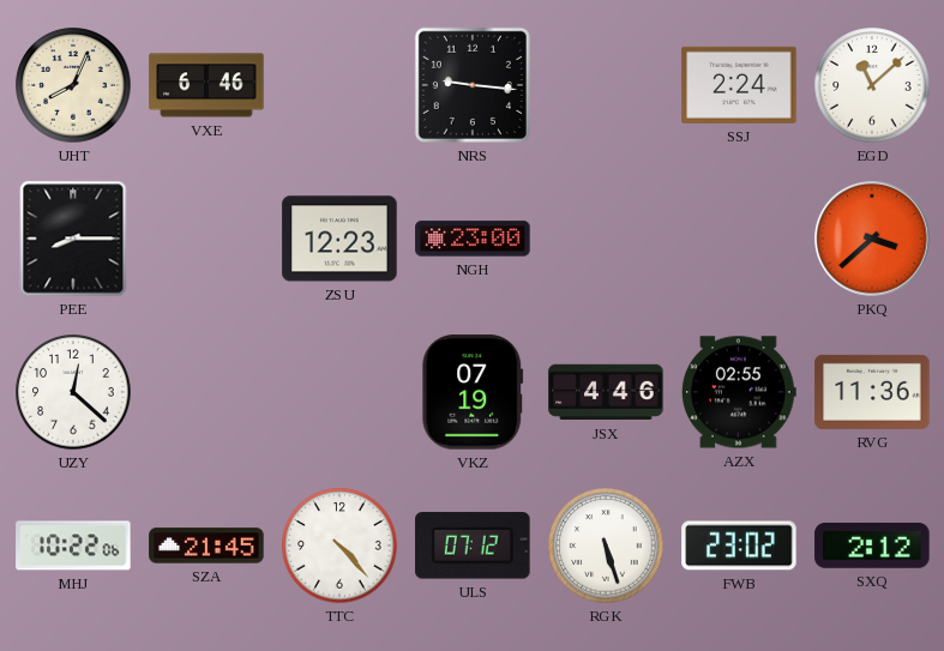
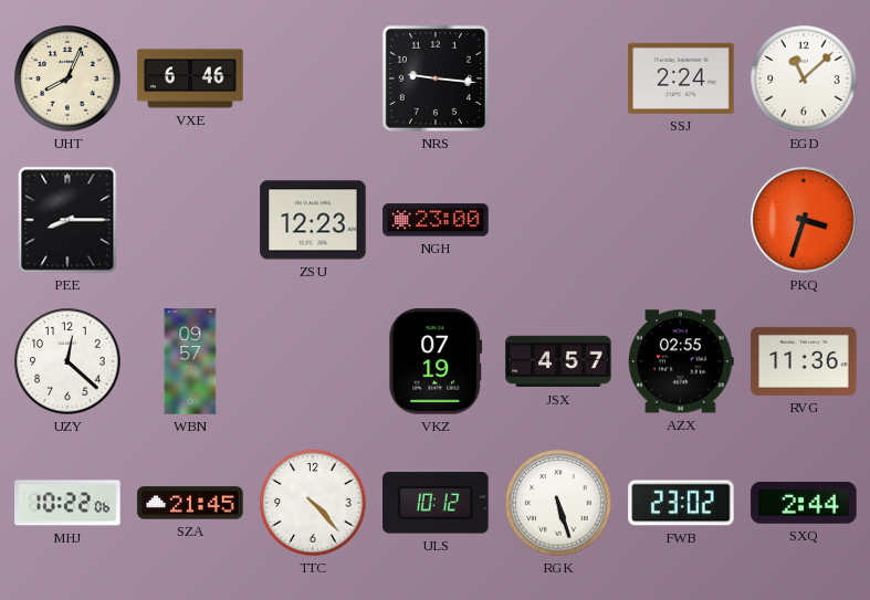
PKQ: 3:38 -> 3:33
WBN: none -> 09:57
JSX: 4:46 -> 4:57
ULS: 07:12 -> 10:12
SXQ: 2:12 -> 2:44
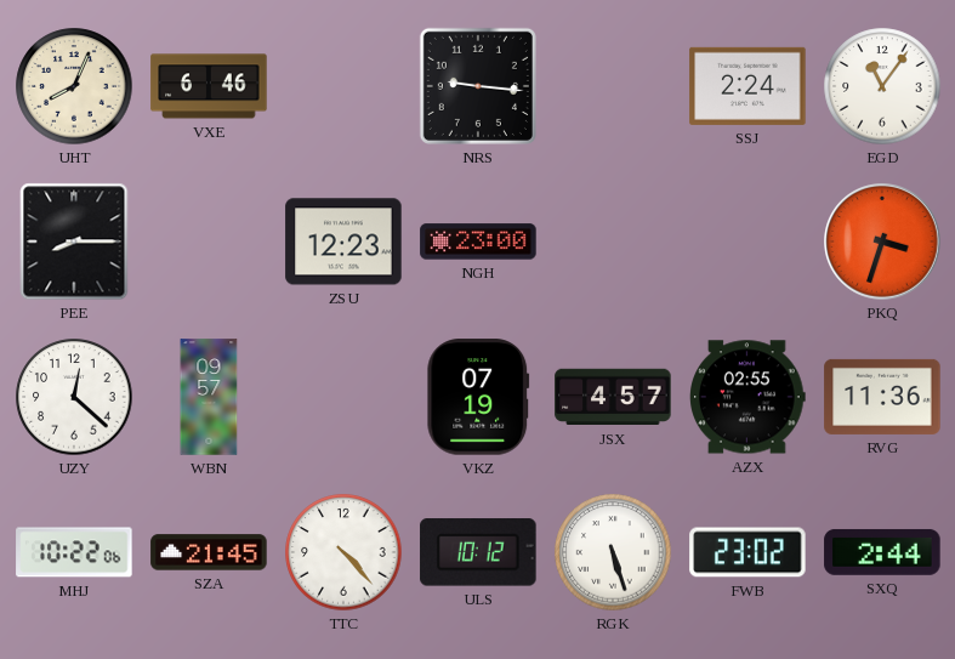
EGD: 11:08 -> 11:06
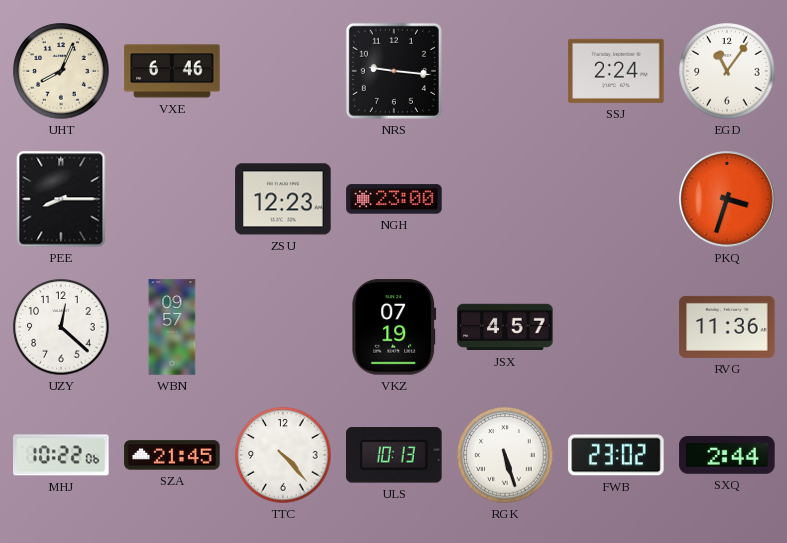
AZX: 02:55 -> none
ULS: 10:12 -> 10:13
